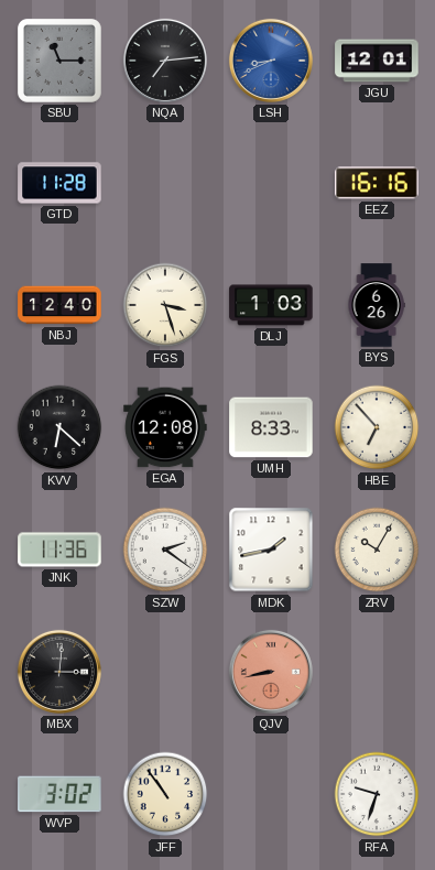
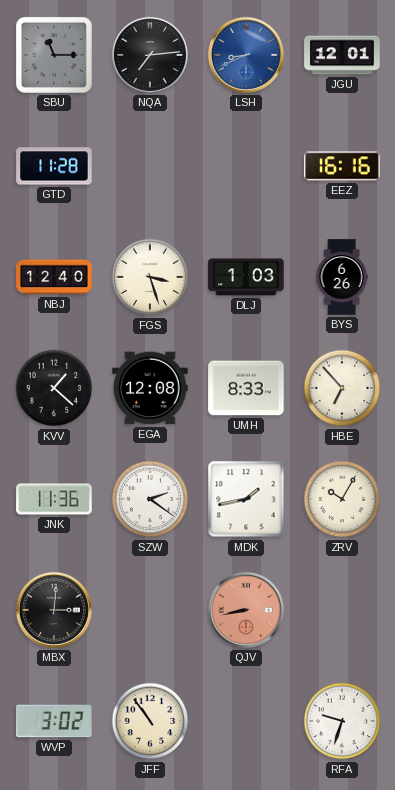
KVV: 6:22 -> 1:22
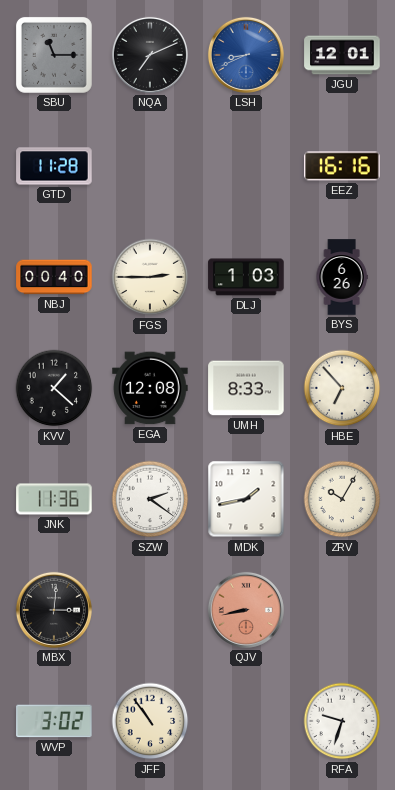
NQA: 7:14 -> 7:11
NBJ: 12:40 -> 00:40
FGS: 3:27 -> 2:45
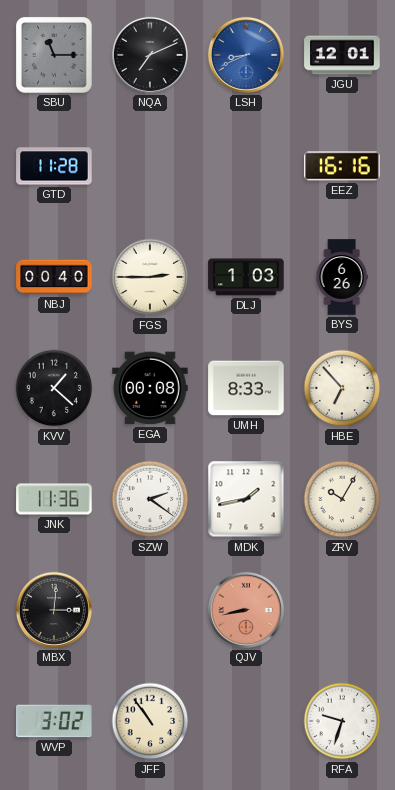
EGA: 12:08 -> 00:08
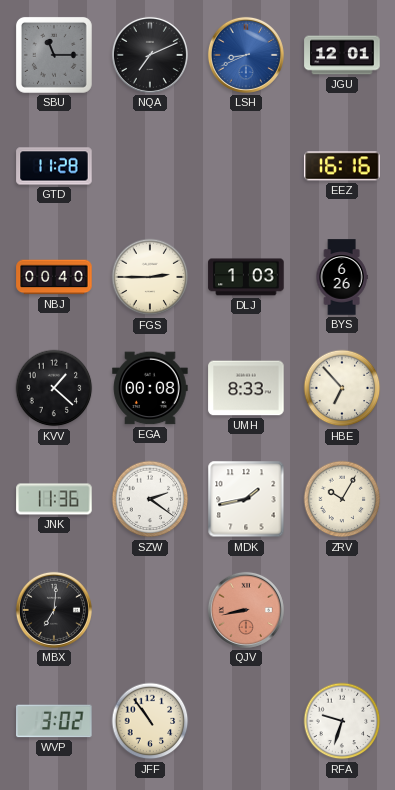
MBX: 3:01 -> 7:01
